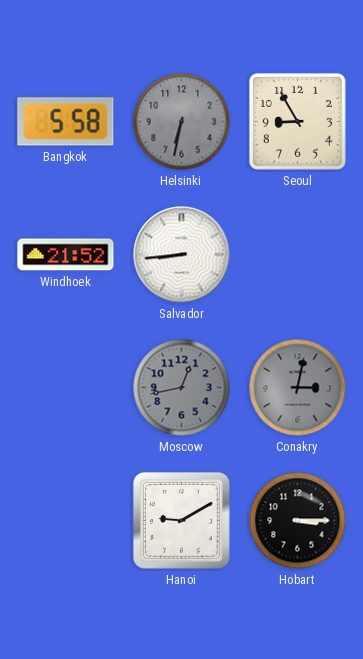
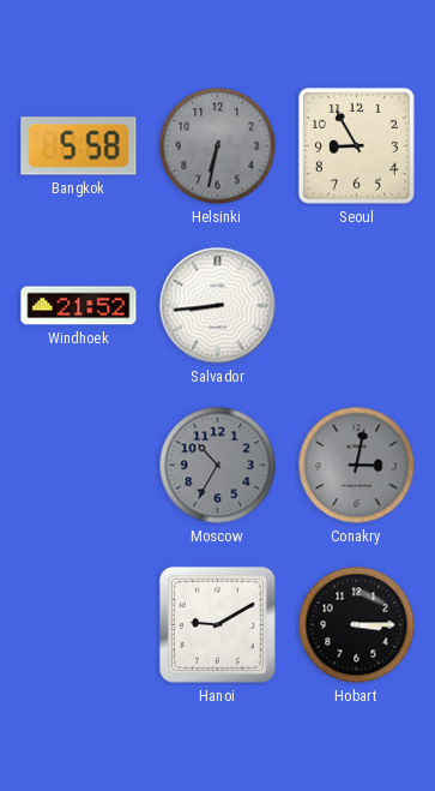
Moscow: 12:43 -> 10:35
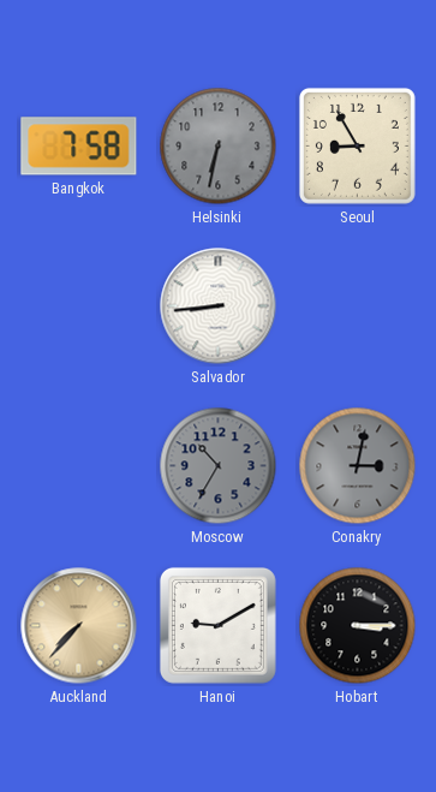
Bangkok: 5:58 -> 7:58
Windhoek: 21:52 -> none
Auckland: none -> 7:37
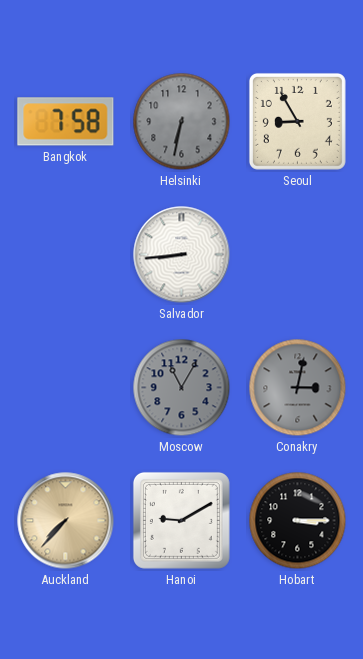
Moscow: 10:35 -> 11:05
